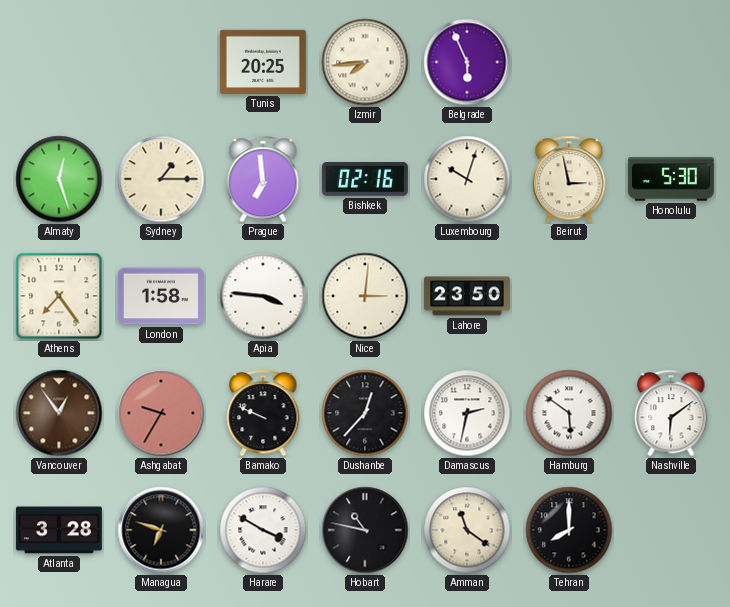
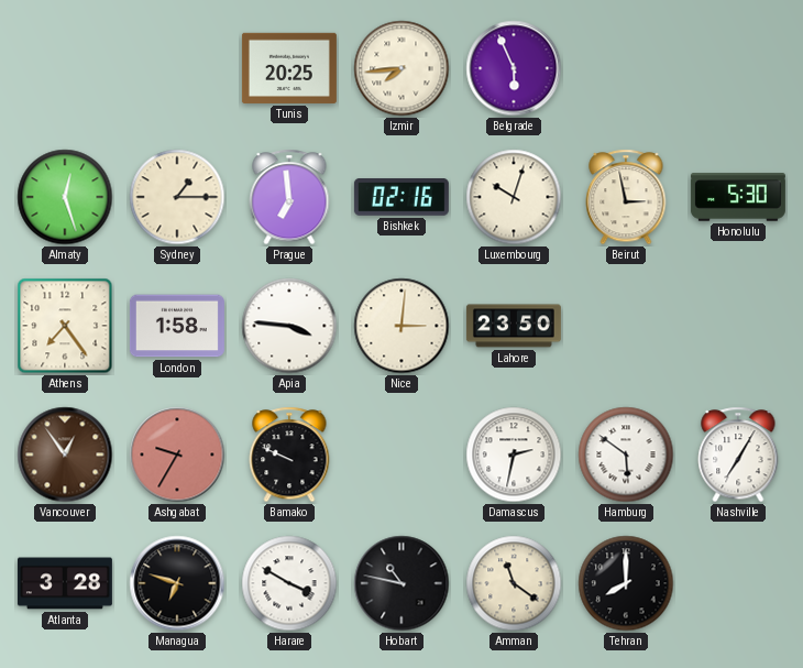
Dushanbe: 12:37 -> none
Nashville: 6:09 -> 7:05
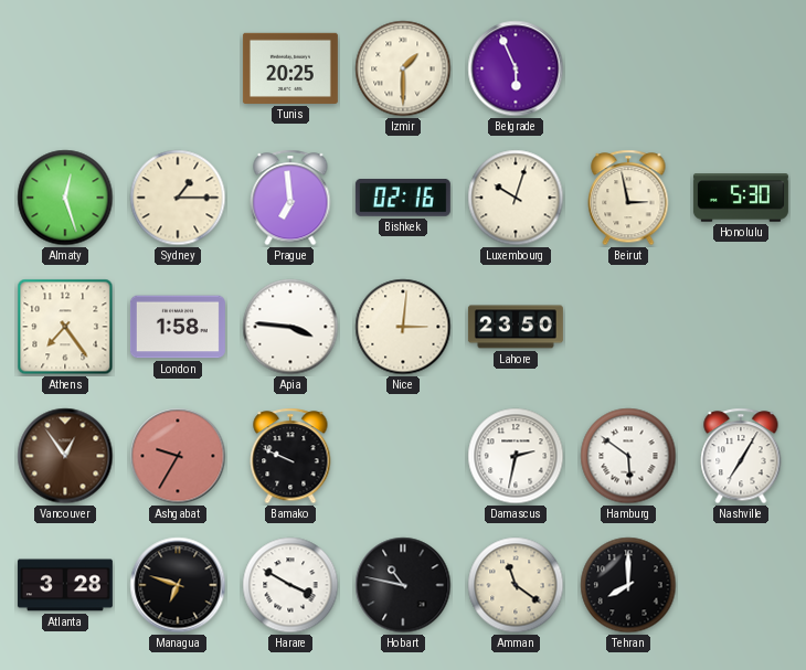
Izmir: 7:44 -> 1:30
